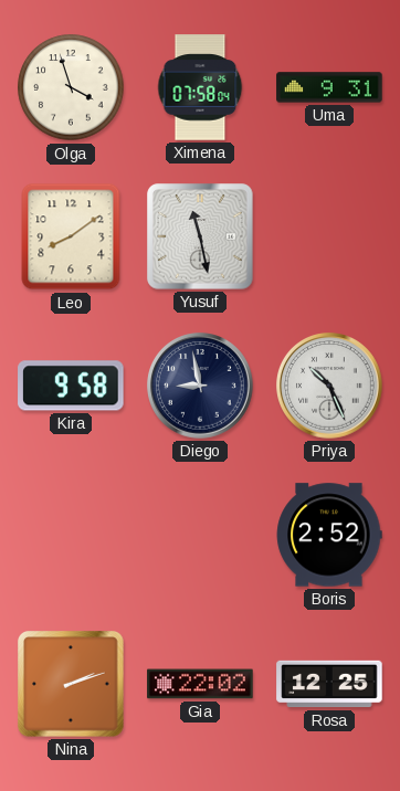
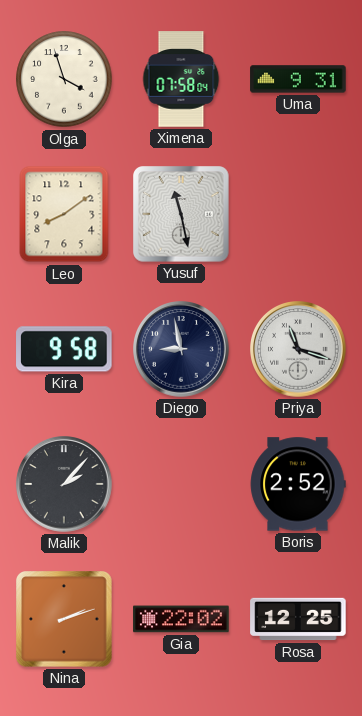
Priya: 10:26 -> 11:18
Malik: none -> 2:07
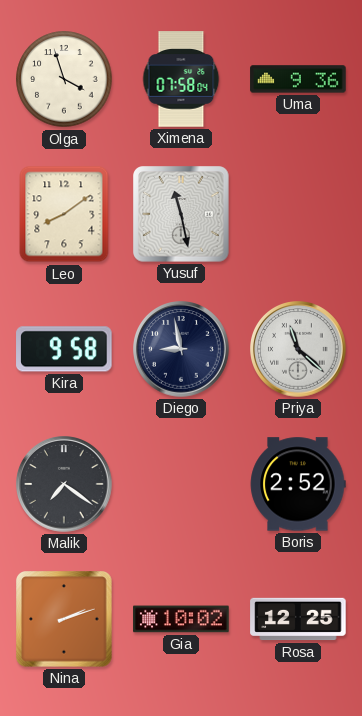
Uma: 9:31 -> 9:36
Priya: 11:18 -> 11:22
Malik: 2:07 -> 7:21
Gia: 22:02 -> 10:02
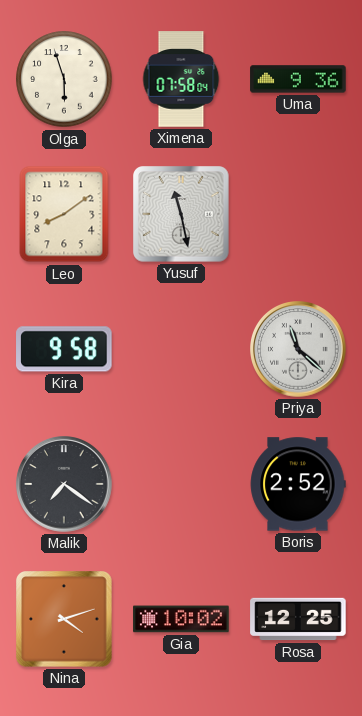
Olga: 3:57 -> 5:57
Diego: 8:58 -> none
Nina: 2:12 -> 4:12
